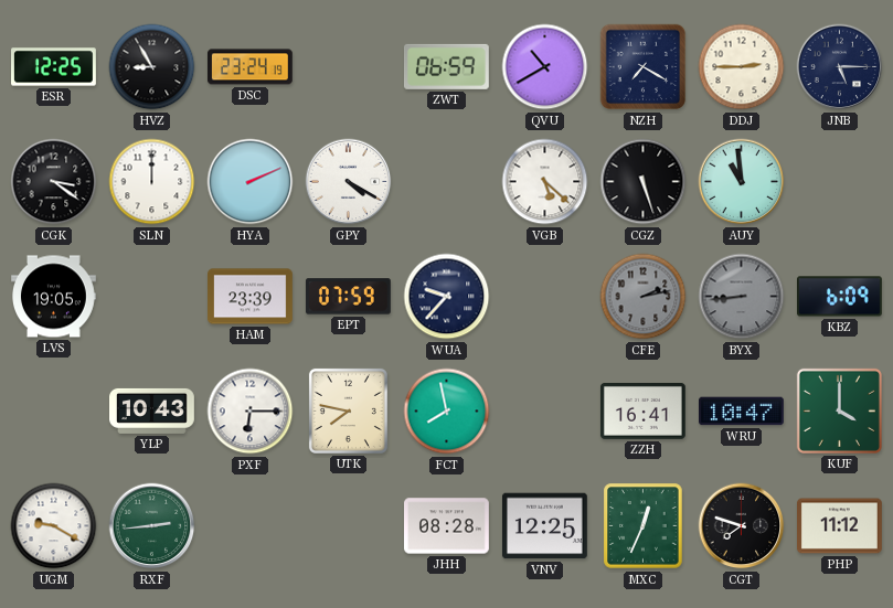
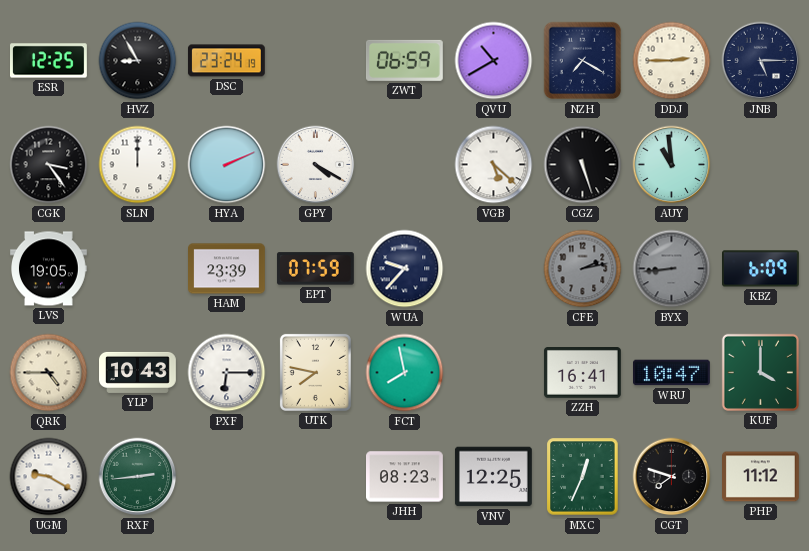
CGK: 3:21 -> 3:24
QRK: none -> 4:45
JHH: 08:28 -> 08:23
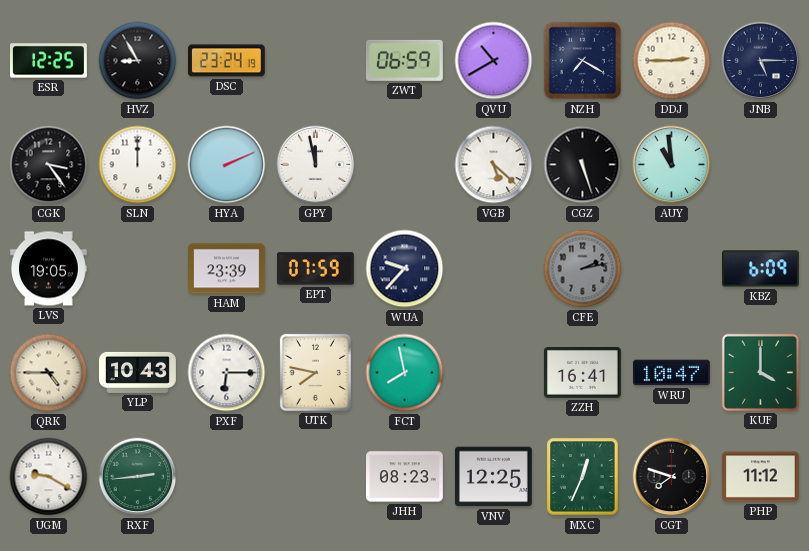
GPY: 4:20 -> 11:58
BYX: 8:44 -> none
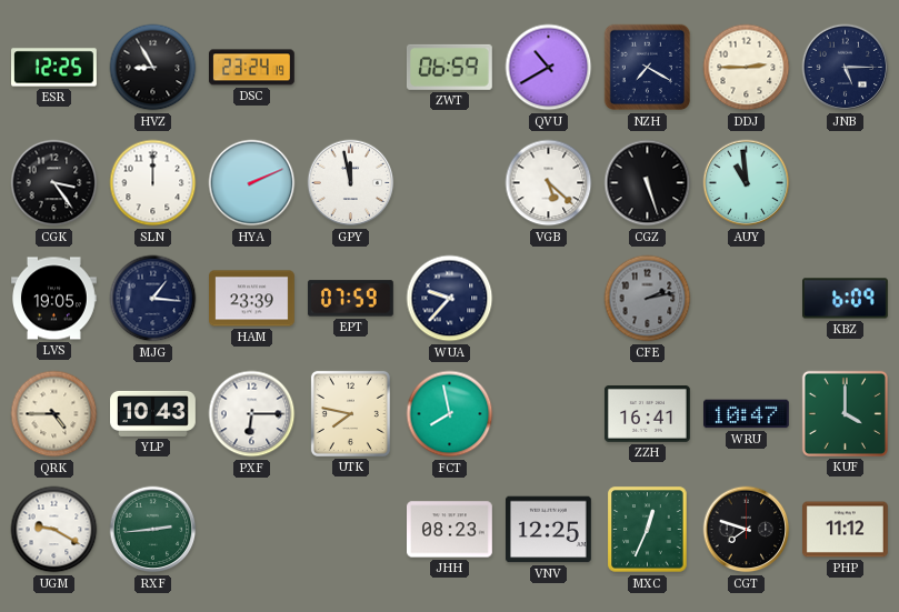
MJG: none -> 1:16
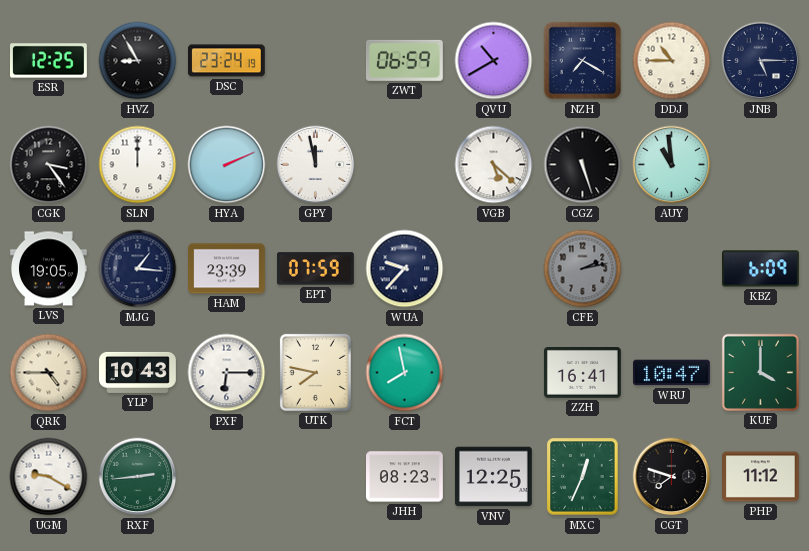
DDJ: 2:45 -> 10:45
